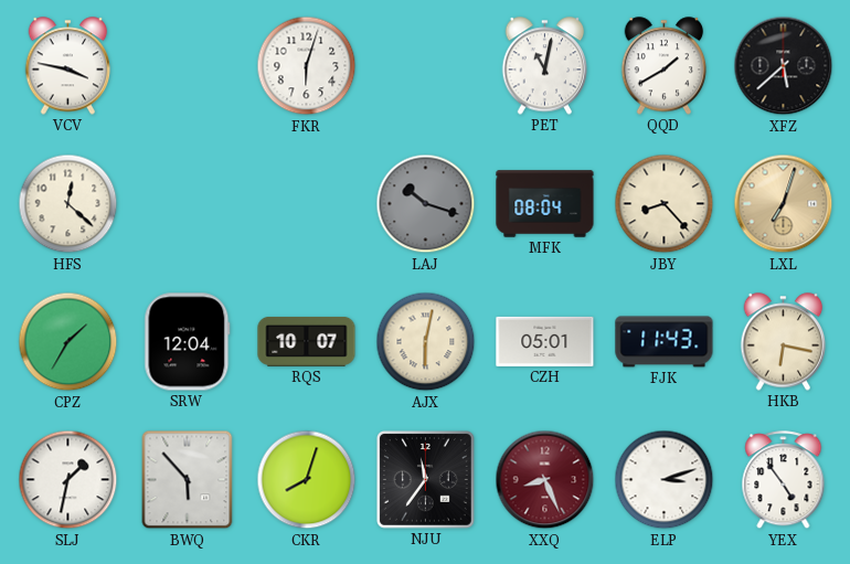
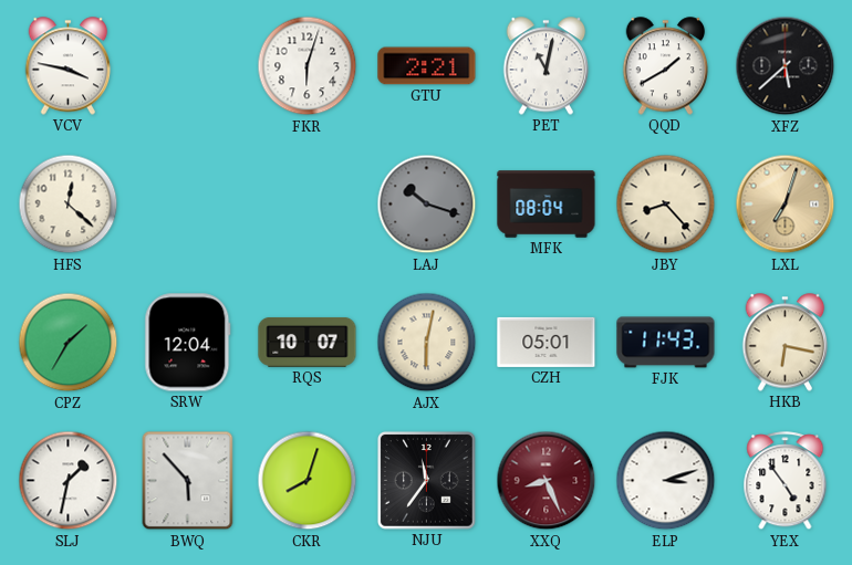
GTU: none -> 2:21
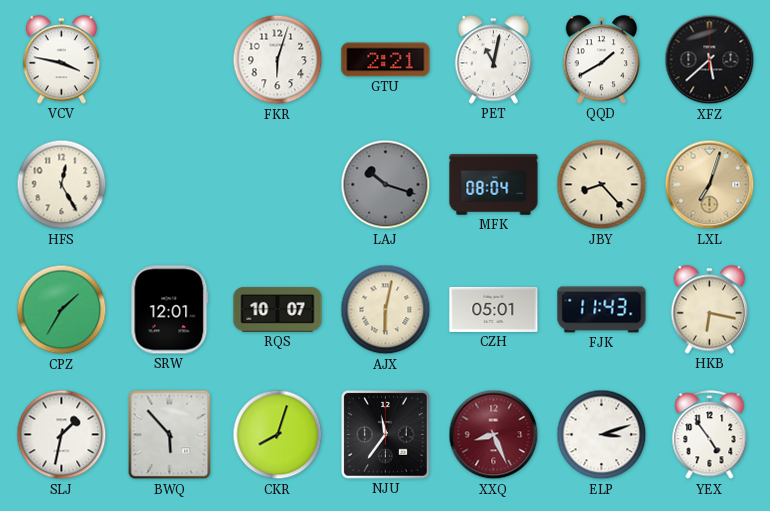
HFS: 12:22 -> 12:25
SRW: 12:04 -> 12:01
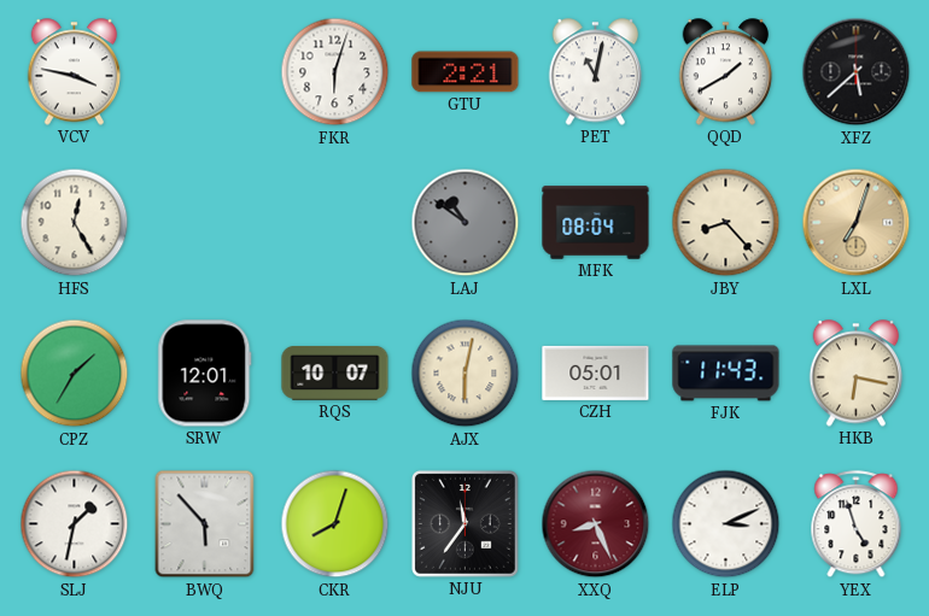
LAJ: 10:18 -> 10:51
ELP: 3:12 -> 3:11
YEX: 4:54 -> 4:57
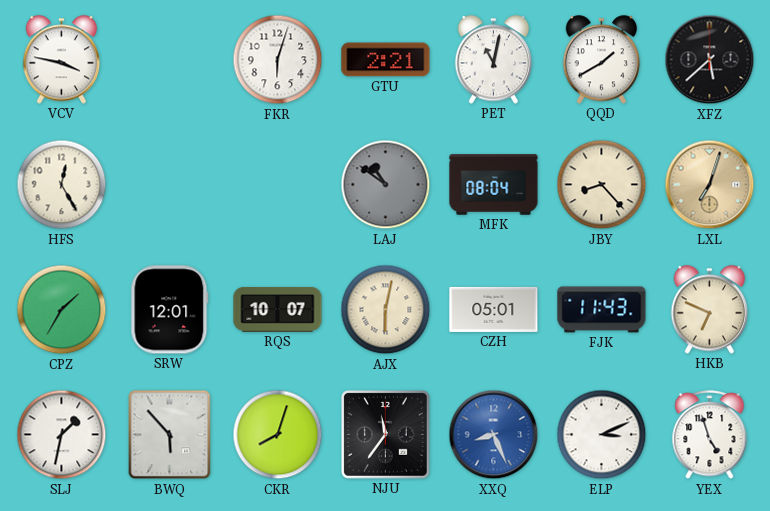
HKB: 6:17 -> 6:49
XXQ dial: burgundy -> blue
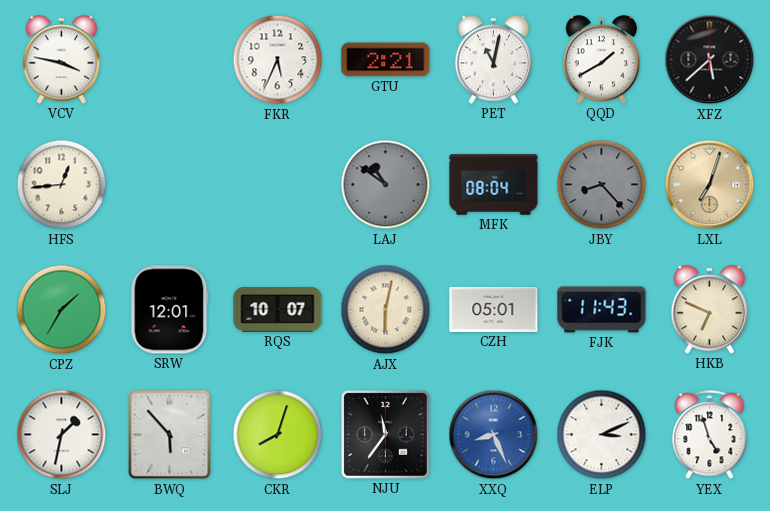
FKR: 6:03 -> 5:34
HFS: 12:25 -> 12:44
JBY dial: cream -> grey
